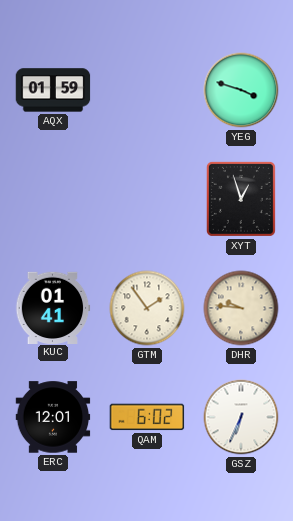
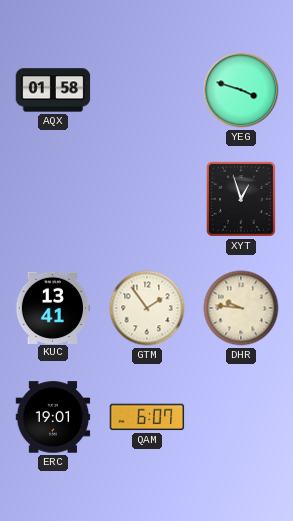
AQX: 01:59 -> 01:58
KUC: 01:41 -> 13:41
ERC: 12:01 -> 19:01
QAM: 6:02 -> 6:07
GSZ: 6:34 -> none
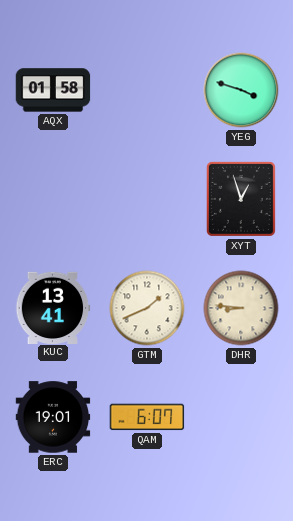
GTM: 1:54 -> 1:41
DHR: 9:46 -> 8:46
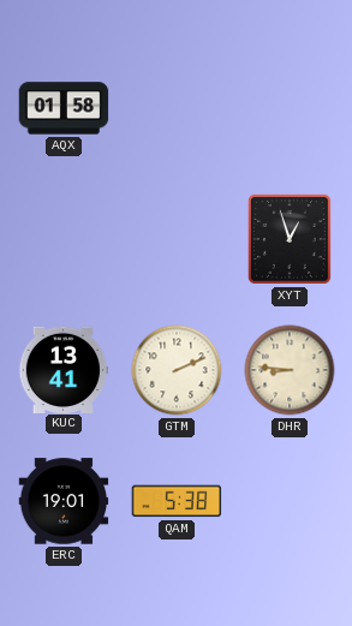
YEG: 3:48 -> none
GTM: 1:41 -> 2:11
QAM: 6:07 -> 5:38
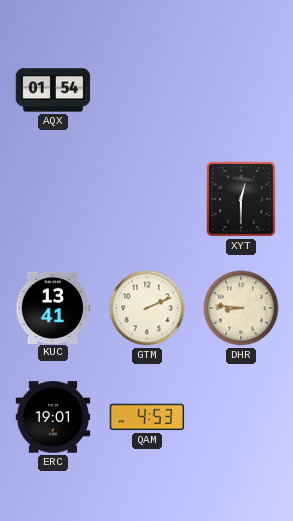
AQX: 01:58 -> 01:54
XYT: 12:57 -> 12:30
QAM: 5:38 -> 4:53
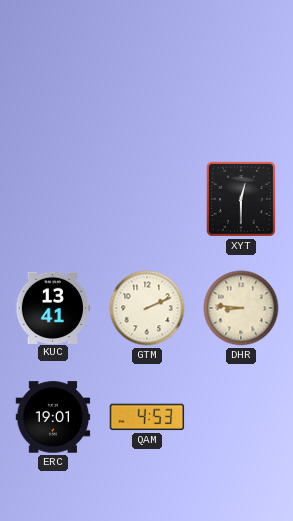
AQX: 01:54 -> none
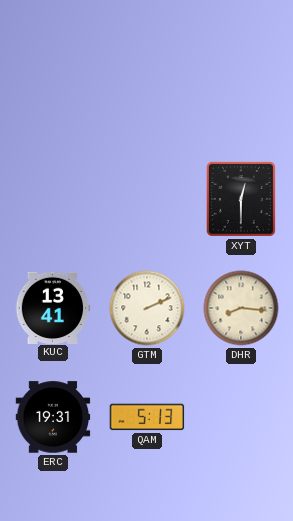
DHR: 8:46 -> 8:16
ERC: 19:01 -> 19:31
QAM: 4:53 -> 5:13
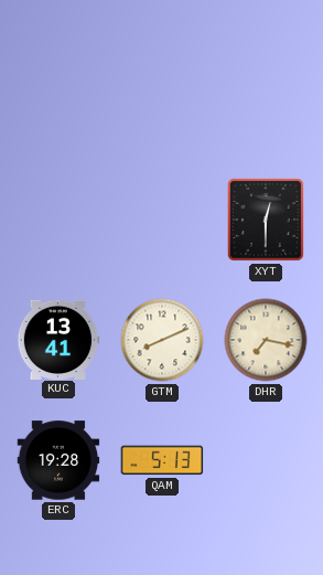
GTM: 2:11 -> 8:11
DHR: 8:16 -> 7:17
ERC: 19:31 -> 19:28
